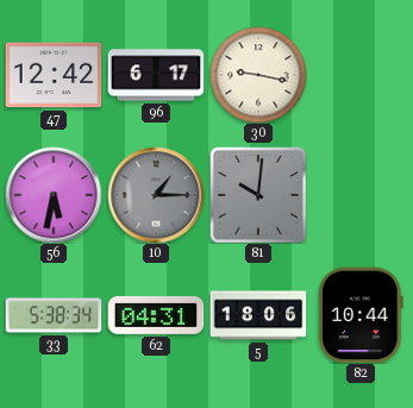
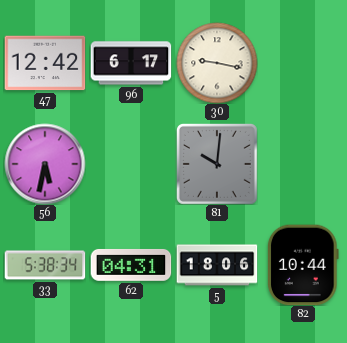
10: 1:15 -> none
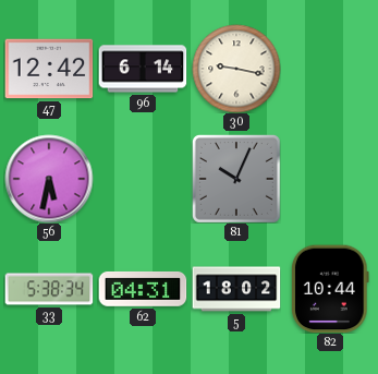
96: 6:17 -> 6:14
81: 10:01 -> 10:04
5: 18:06 -> 18:02
